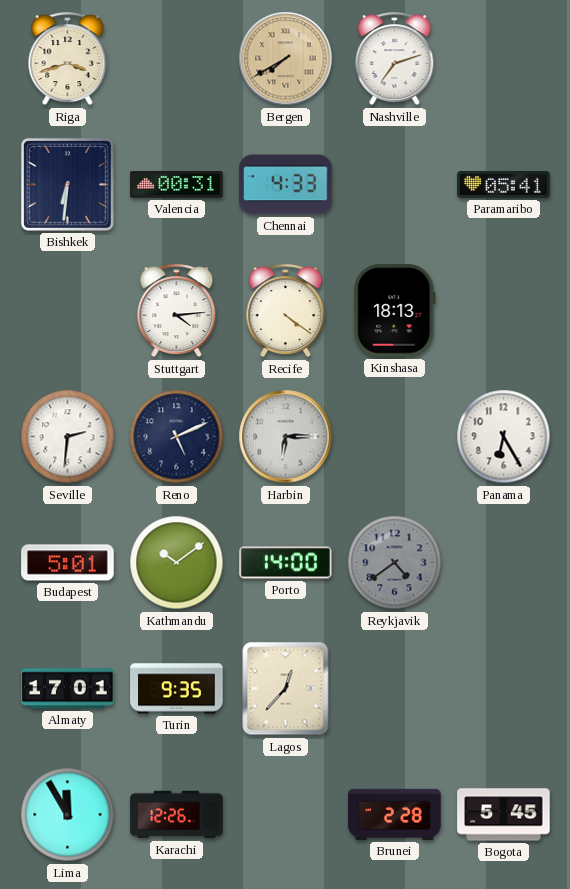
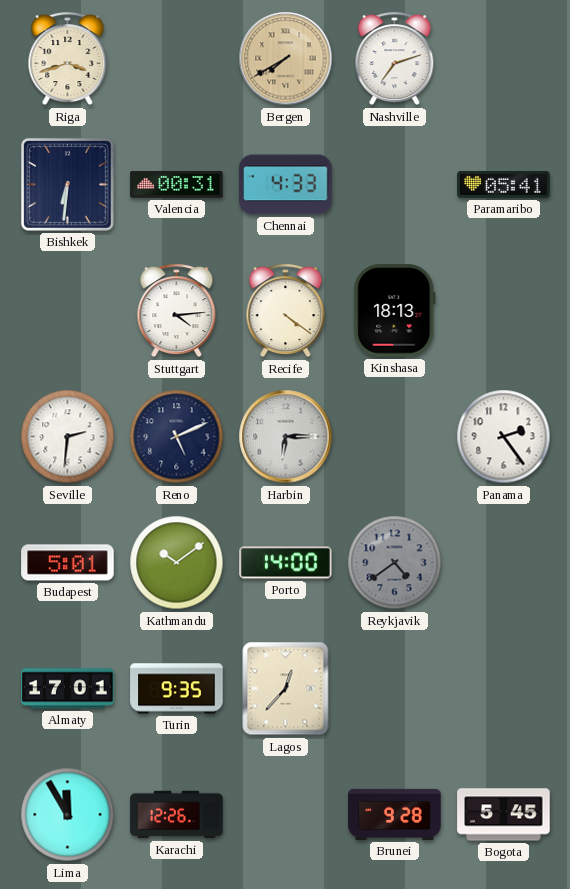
Panama: 6:25 -> 2:24
Brunei: 2:28 -> 9:28
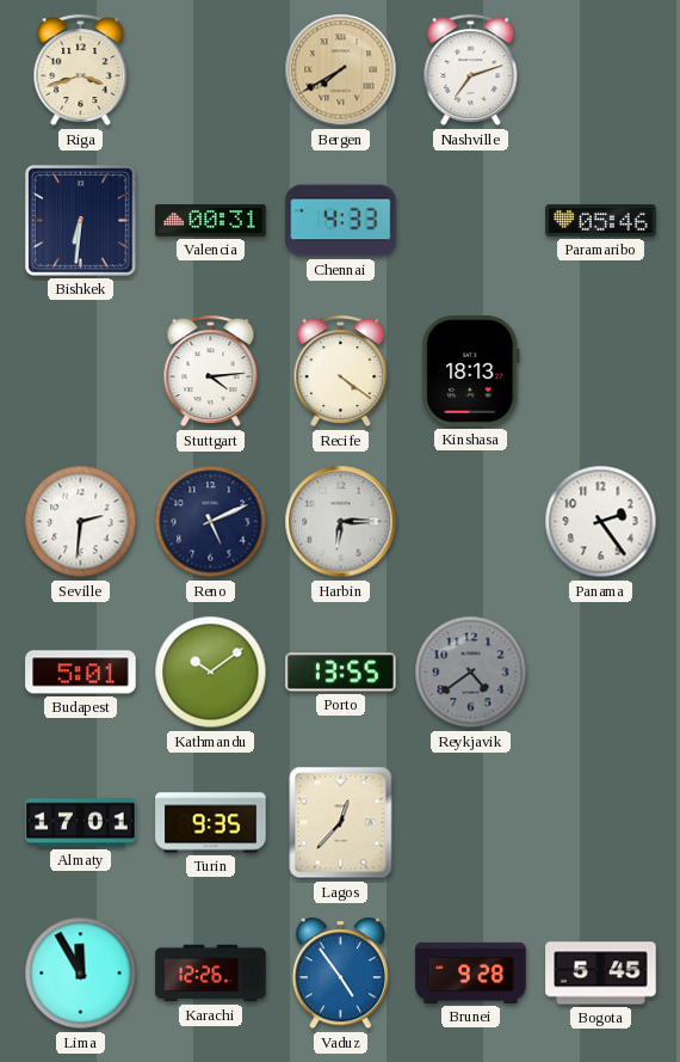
Paramaribo: 05:41 -> 05:46
Porto: 14:00 -> 13:55
Vaduz: none -> 4:54
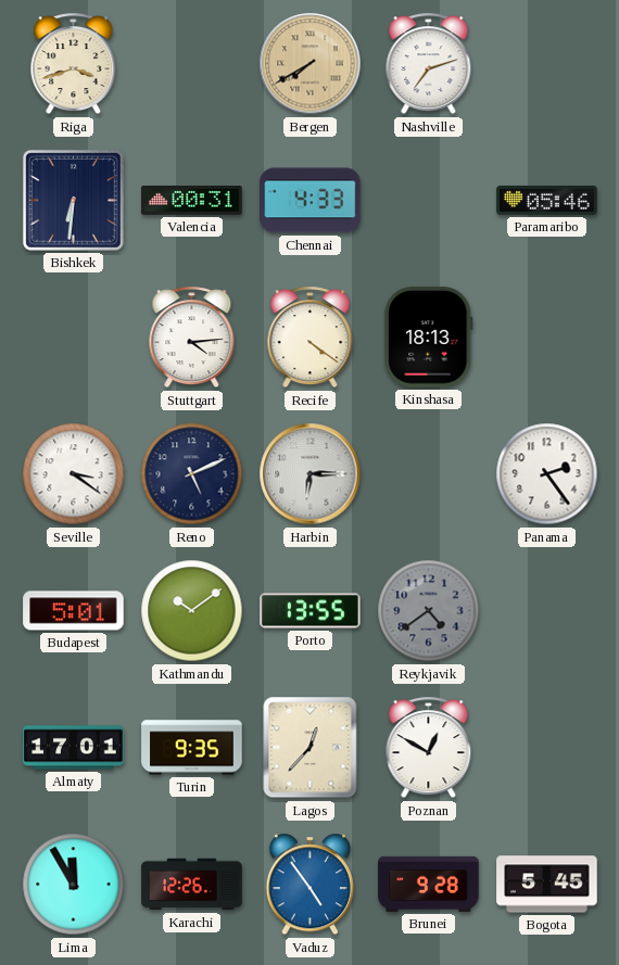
Seville: 2:31 -> 3:21
Poznan: none -> 12:50
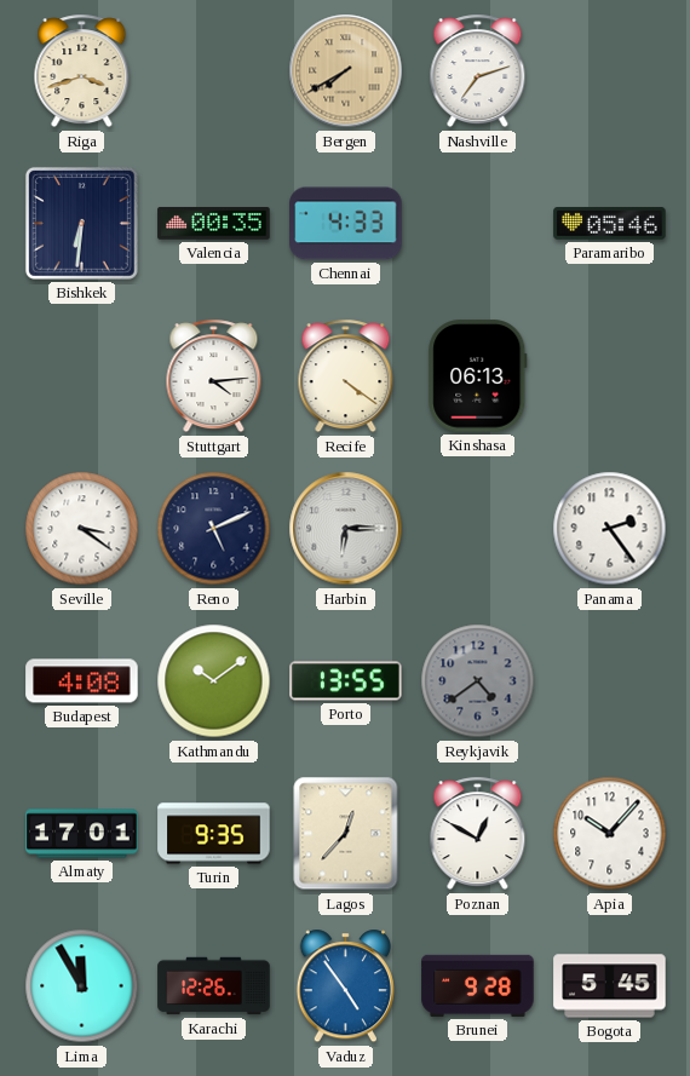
Valencia: 00:31 -> 00:35
Kinshasa: 18:13 -> 06:13
Budapest: 5:01 -> 4:08
Apia: none -> 10:07
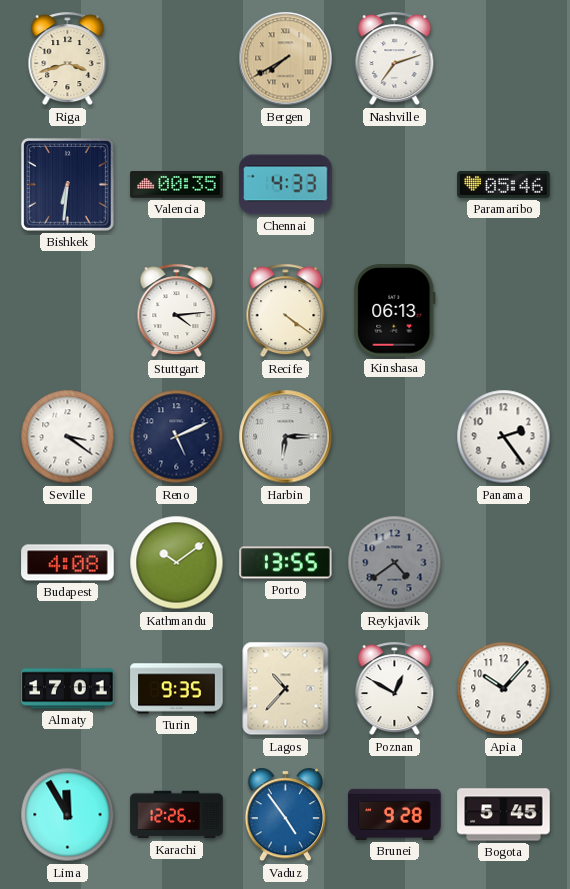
Lagos: 12:37 -> 10:37
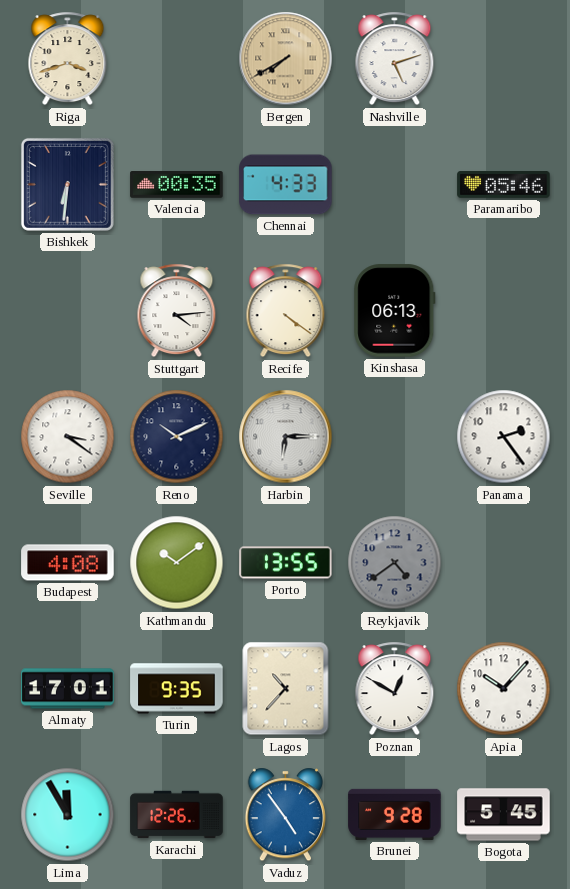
Nashville: 7:12 -> 5:12
Reno: 5:11 -> 10:11
